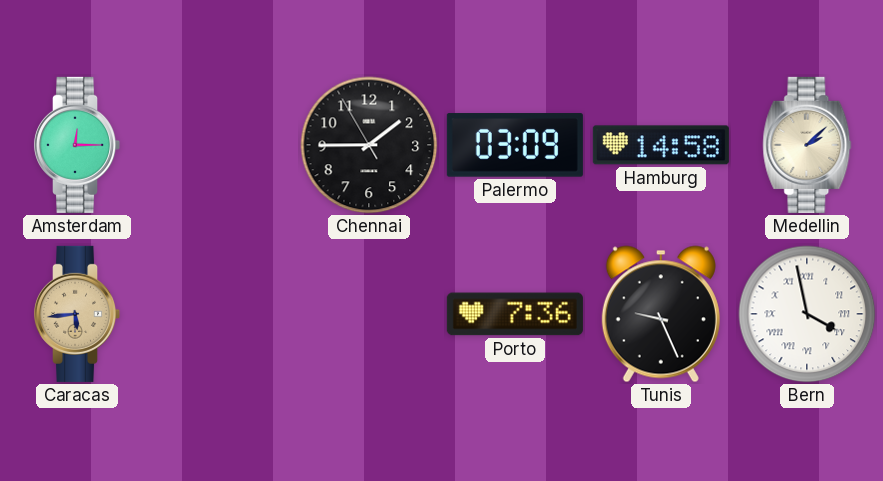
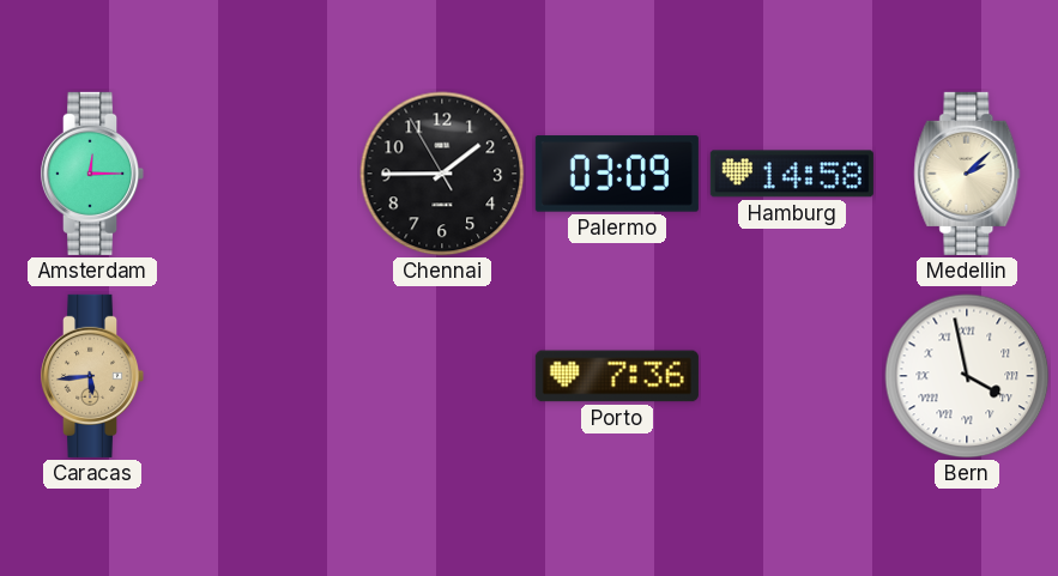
Tunis: 9:26 -> none
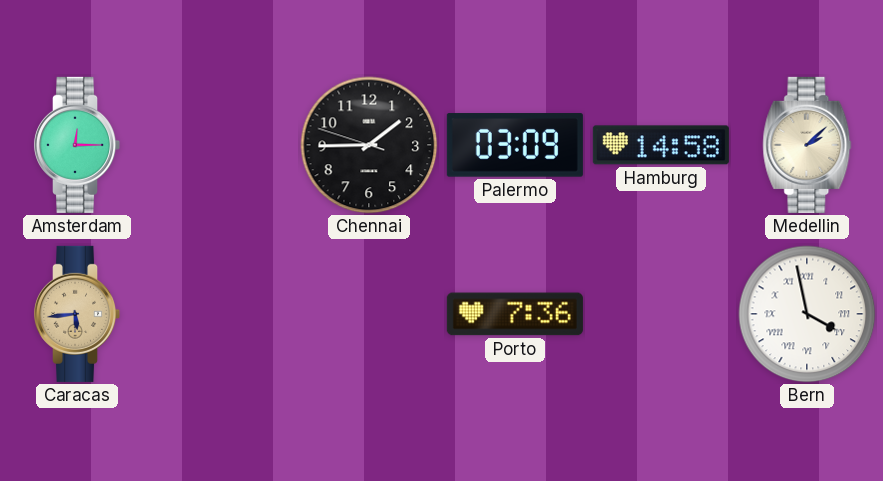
Chennai: 1:44:55 -> 1:44:48
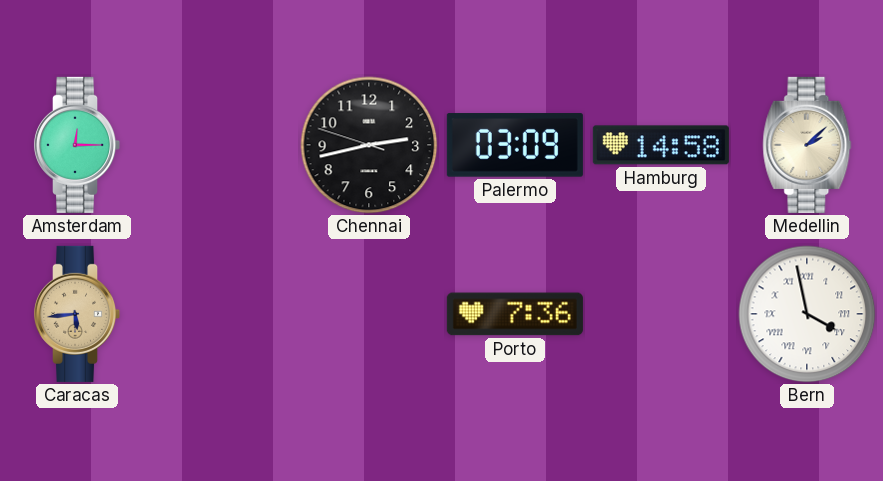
Chennai: 1:44 -> 2:42
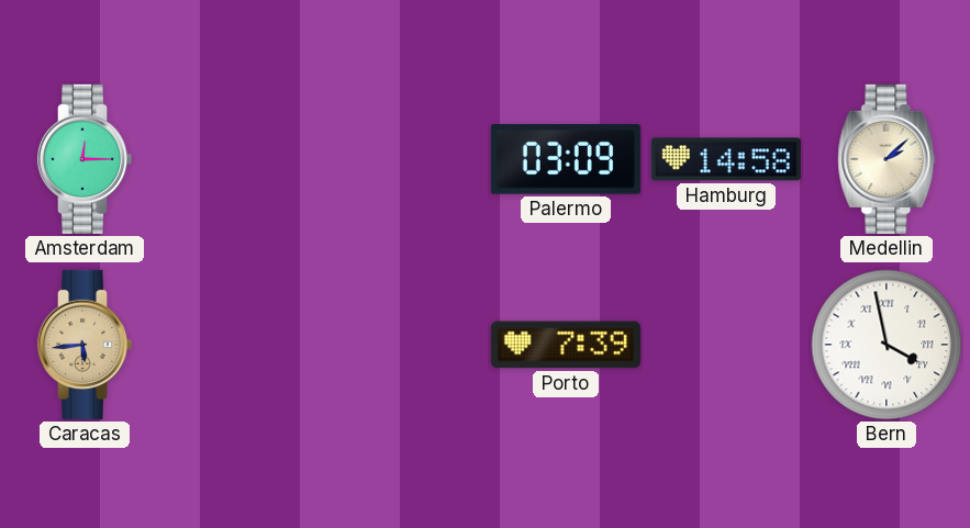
Chennai: 2:42 -> none
Porto: 7:36 -> 7:39
